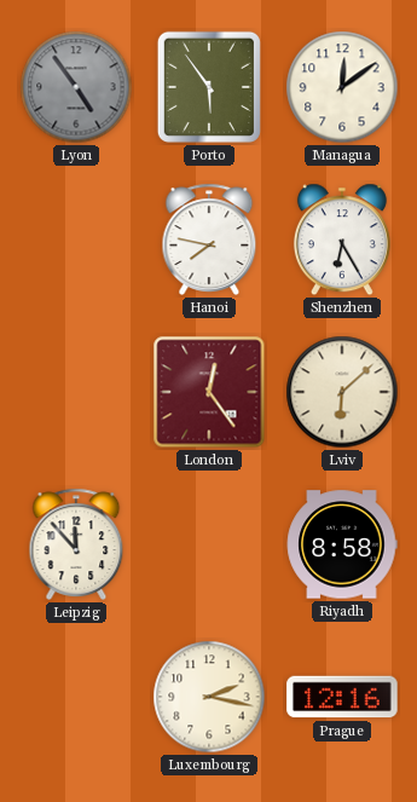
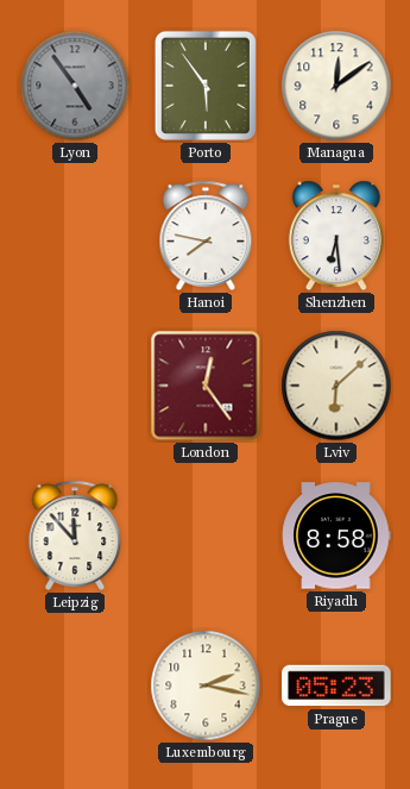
Shenzhen: 6:25 -> 6:29
Prague: 12:16 -> 05:23
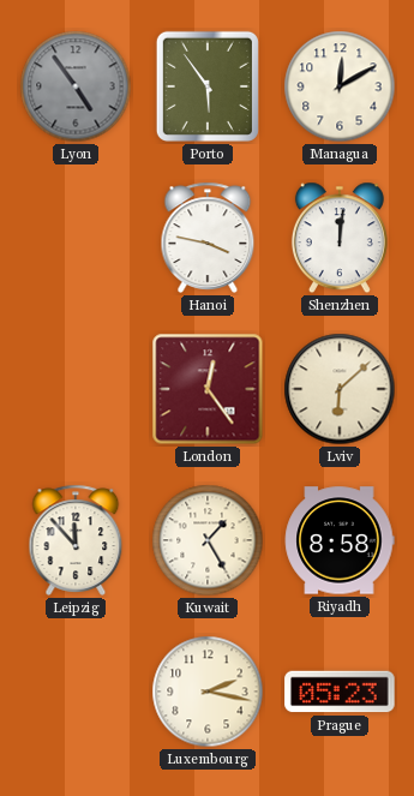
Managua: 12:09 -> 12:10
Hanoi: 7:47 -> 3:47
Shenzhen: 6:29 -> 12:01
Kuwait: none -> 1:25
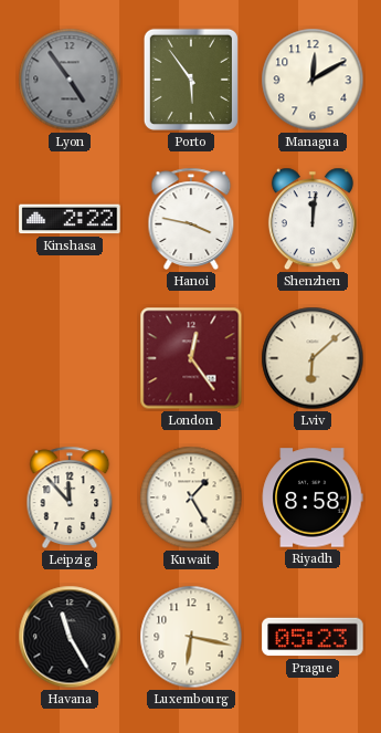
Kinshasa: none -> 2:22
Havana: none -> 11:25
Luxembourg: 2:17 -> 6:17
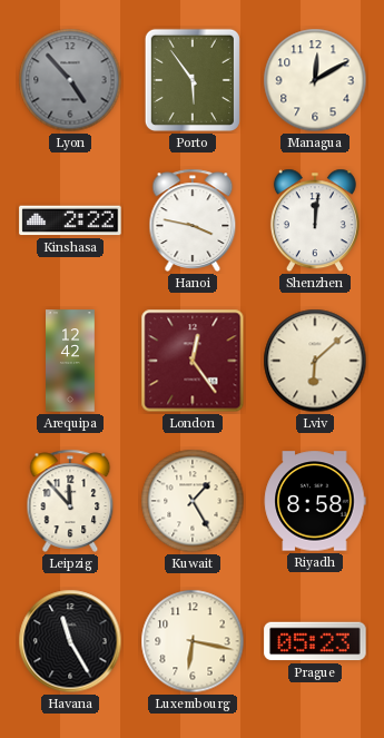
Lyon: 4:54 -> 4:53
Arequipa: none -> 12:42
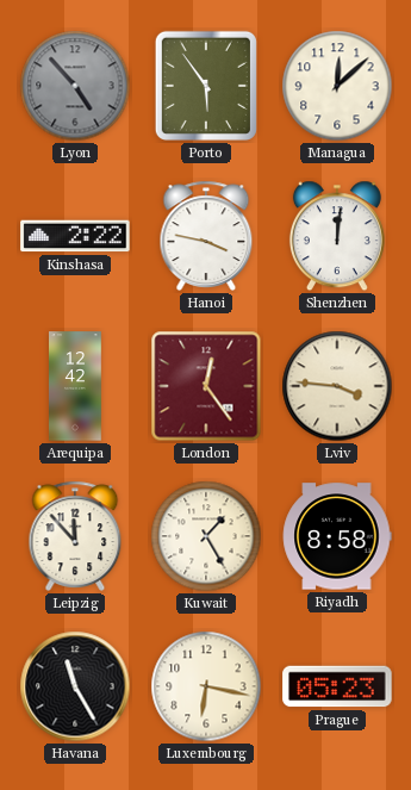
Managua: 12:10 -> 12:08
Lviv: 6:08 -> 3:46
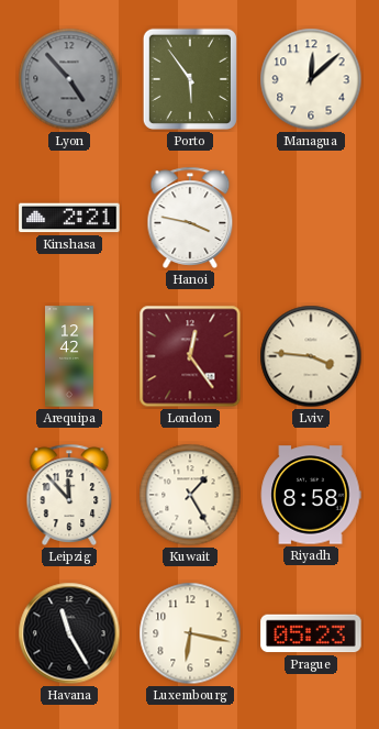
Kinshasa: 2:22 -> 2:21
Shenzhen: 12:01 -> none
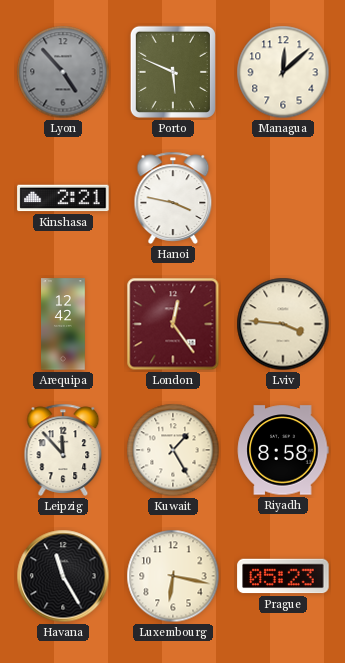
Porto: 5:54 -> 5:49
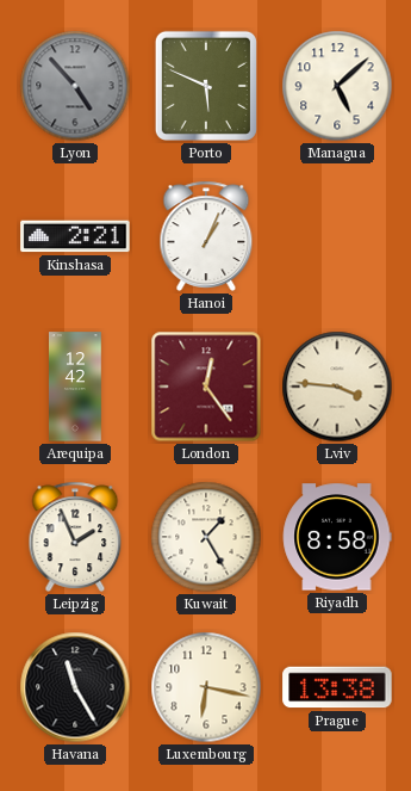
Managua: 12:08 -> 5:08
Hanoi: 3:47 -> 1:04
Leipzig: 11:53 -> 1:56
Prague: 05:23 -> 13:38
